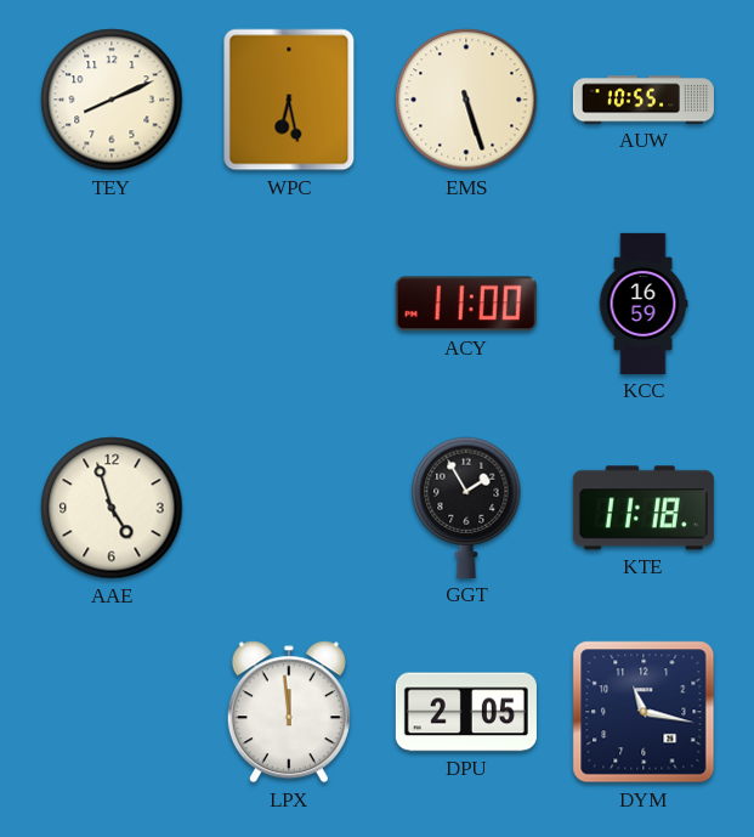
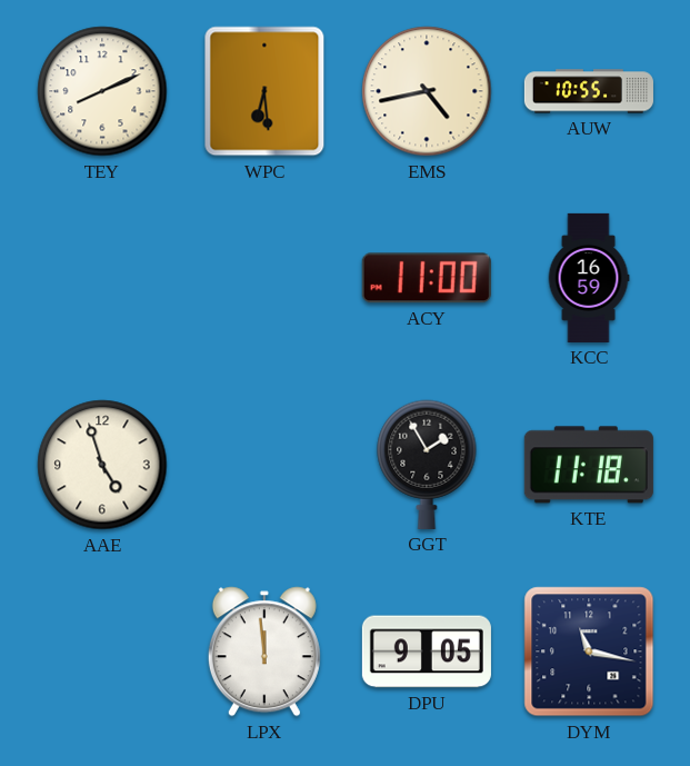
WPC: 6:28 -> 6:29
EMS: 5:27 -> 4:43
DPU: 2:05 -> 9:05
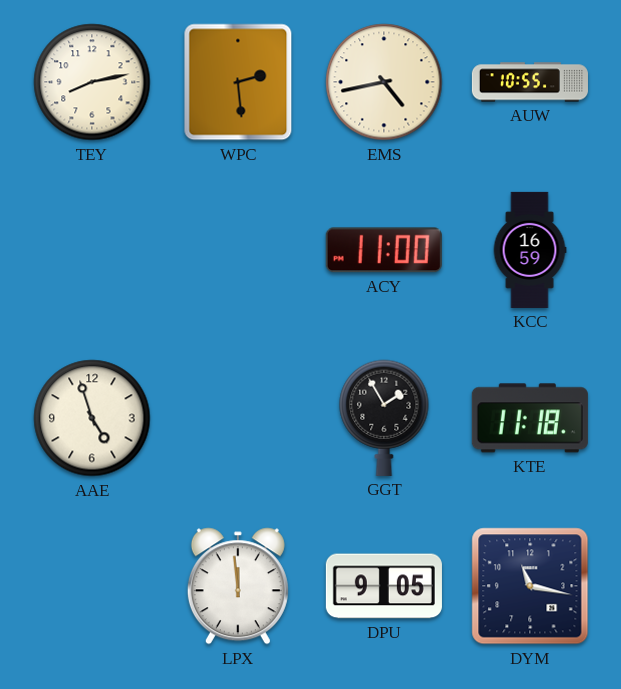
TEY: 8:11 -> 8:13
WPC: 6:29 -> 2:29
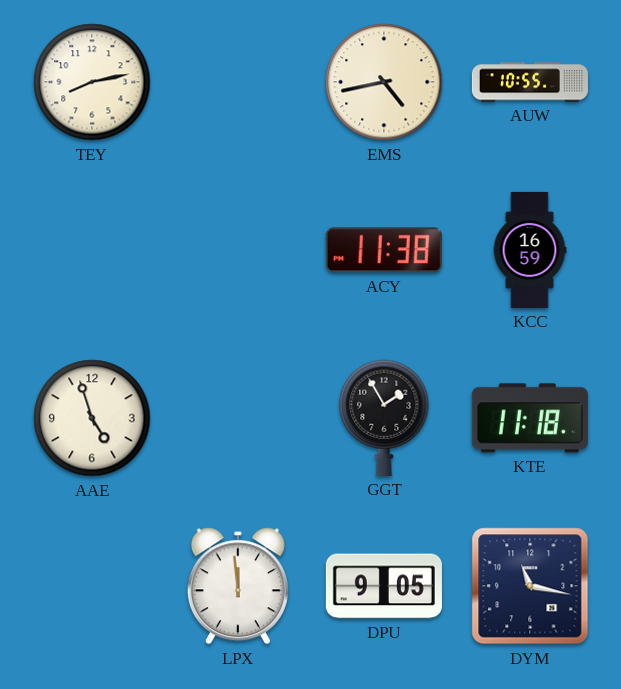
WPC: 2:29 -> none
ACY: 11:00 -> 11:38
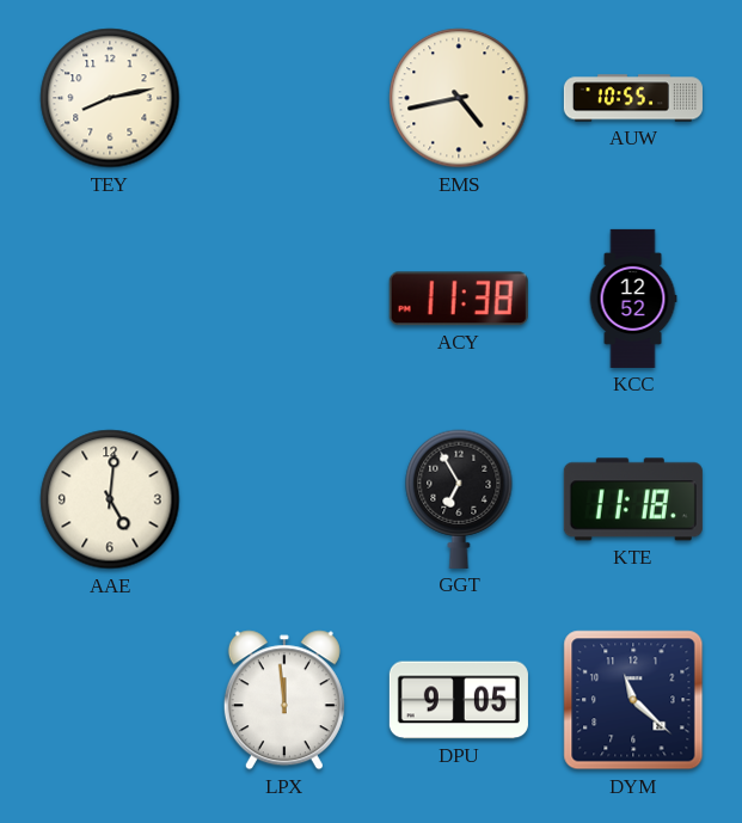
KCC: 16:59 -> 12:52
AAE: 4:57 -> 5:01
GGT: 1:55 -> 6:55
DYM: 11:17 -> 11:22
